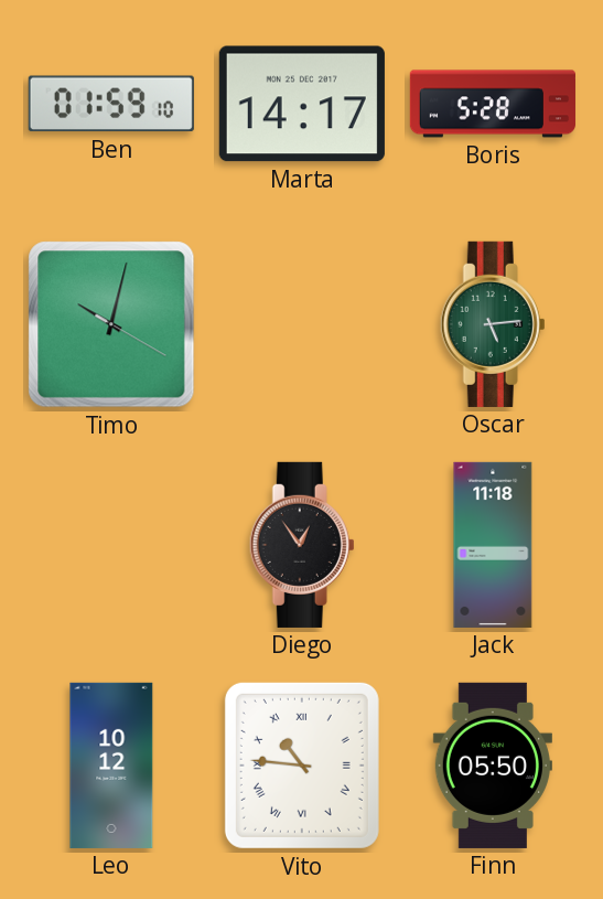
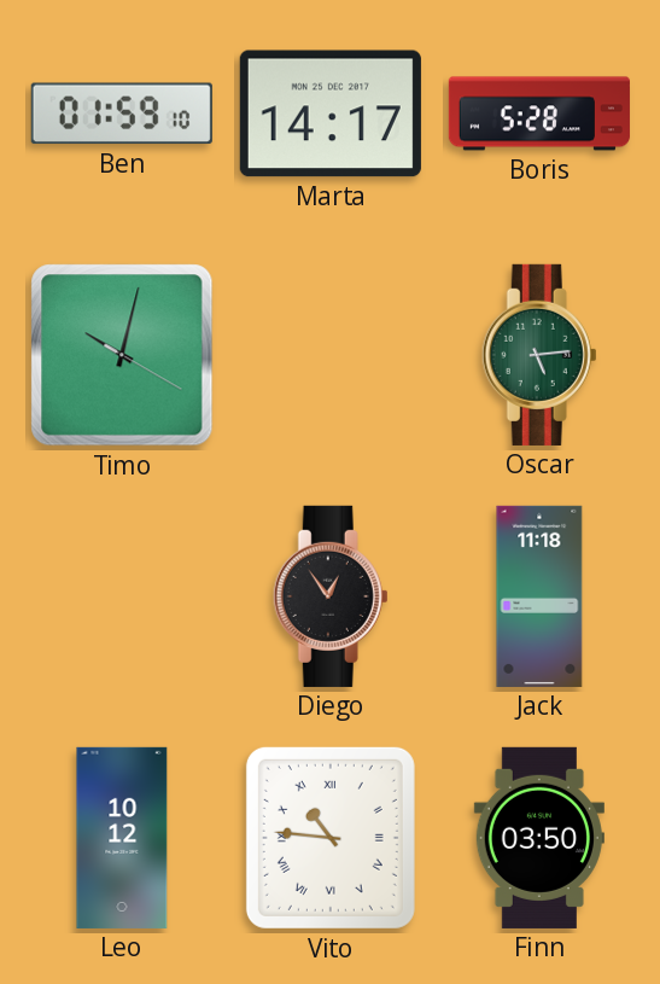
Finn: 05:50 -> 03:50
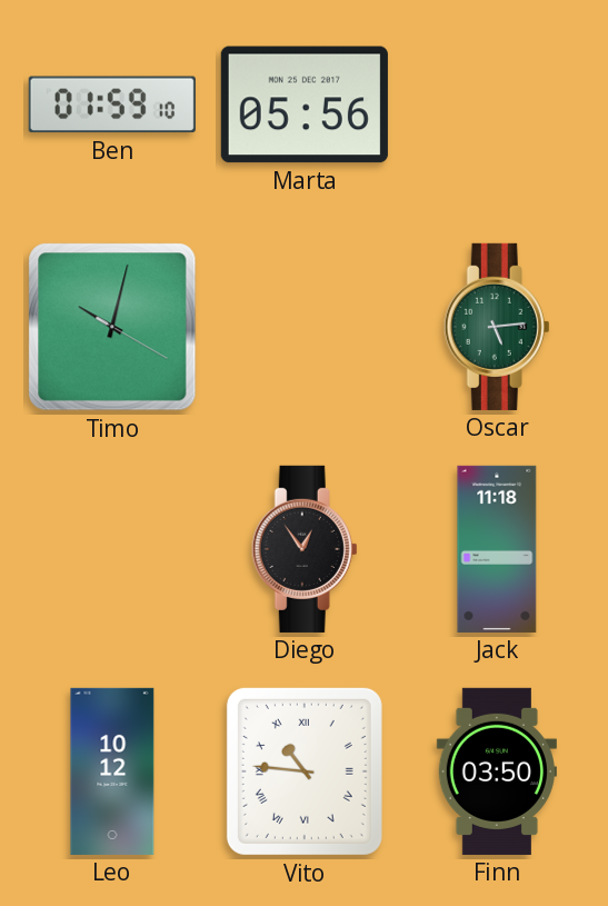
Marta: 14:17 -> 05:56
Boris: 5:28 -> none
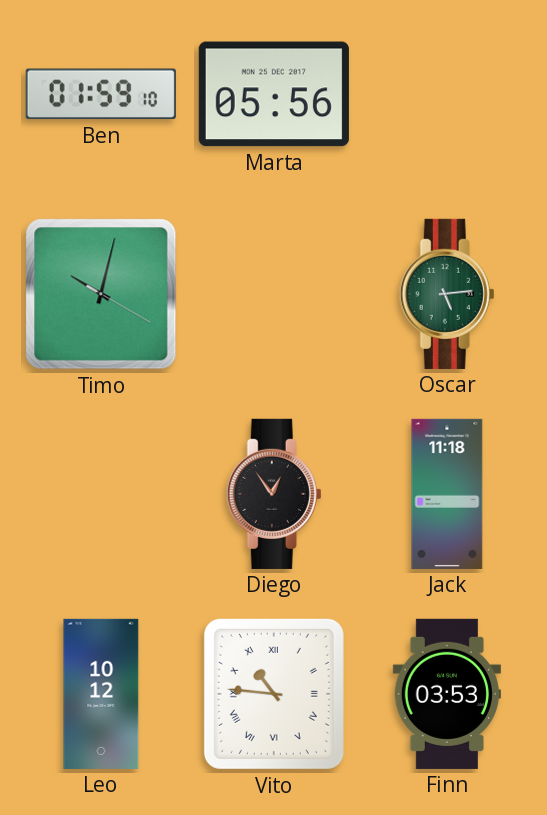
Finn: 03:50 -> 03:53
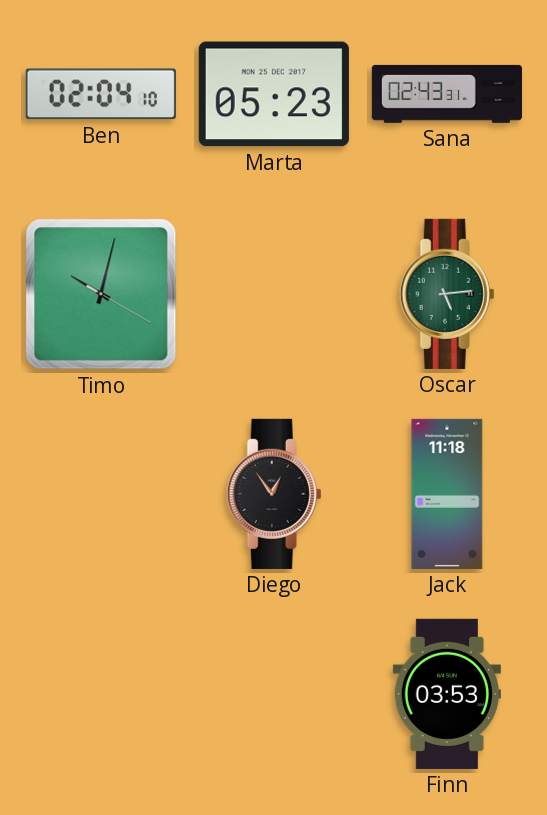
Ben: 01:59 -> 02:04
Marta: 05:56 -> 05:23
Sana: none -> 02:43
Leo: 10:12 -> none
Vito: 10:46 -> none
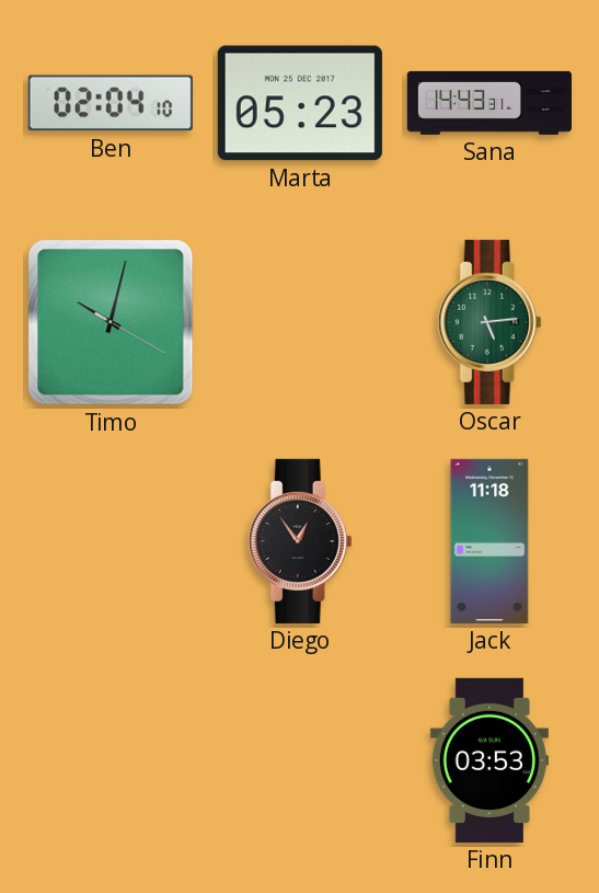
Sana: 02:43 -> 14:43
